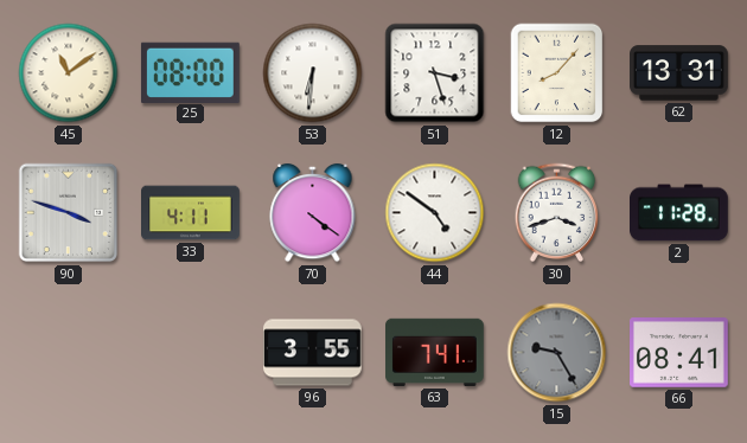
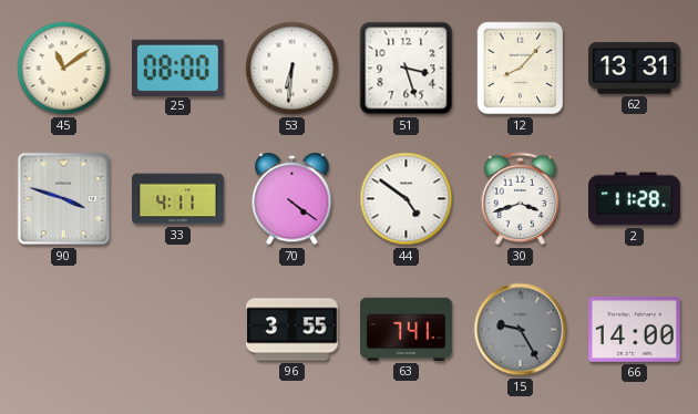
66: 08:41 -> 14:00
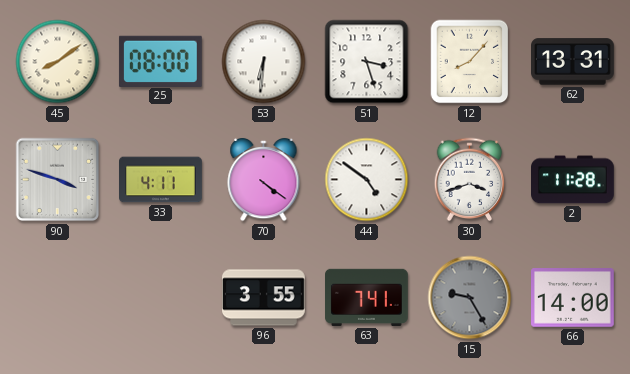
45: 11:09 -> 8:09
